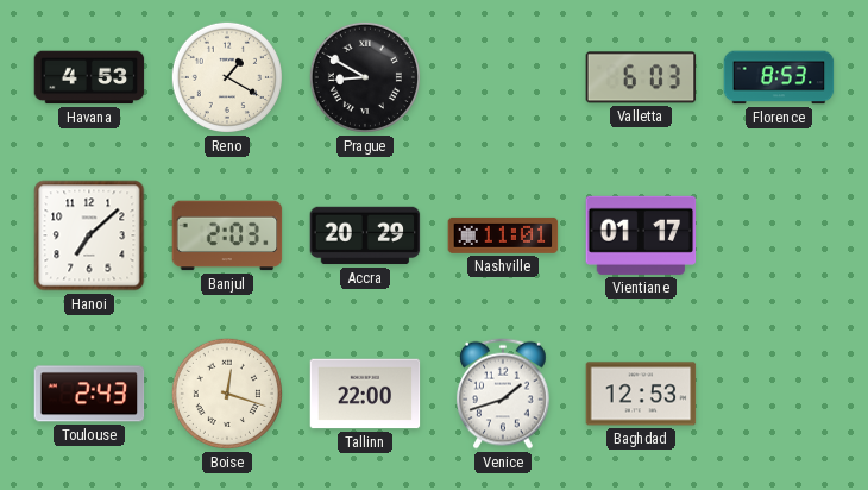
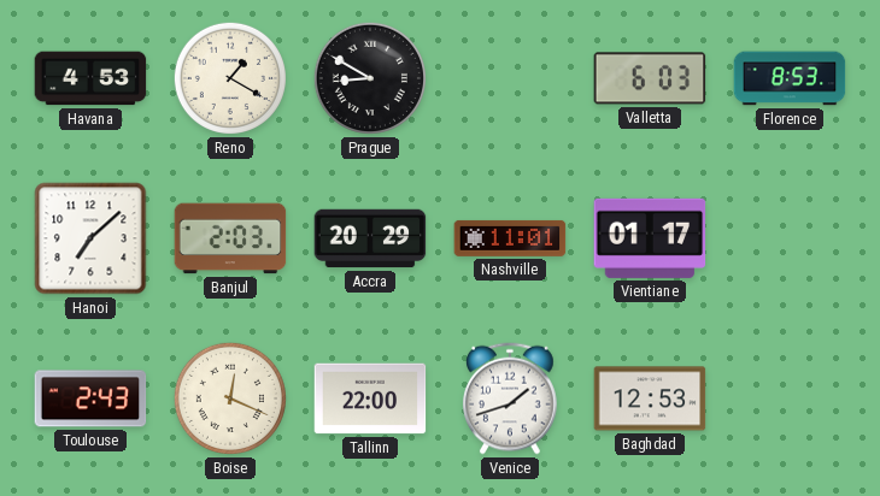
Boise: 12:18 -> 12:19
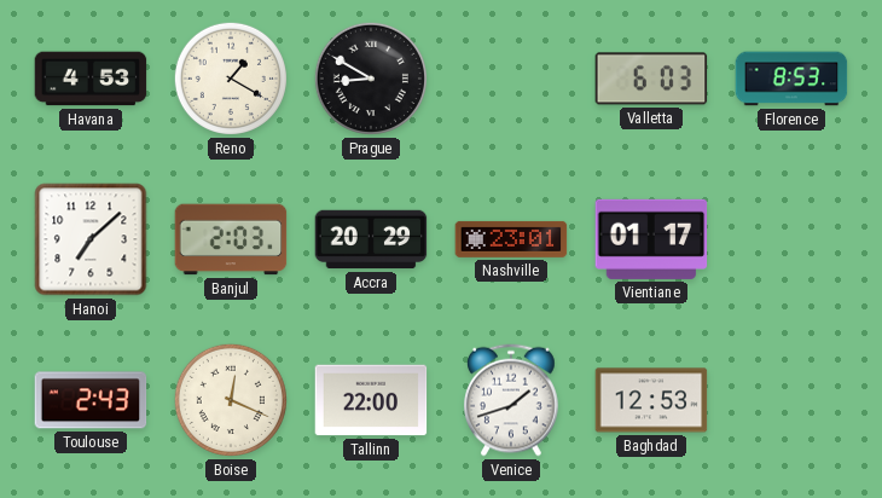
Nashville: 11:01 -> 23:01
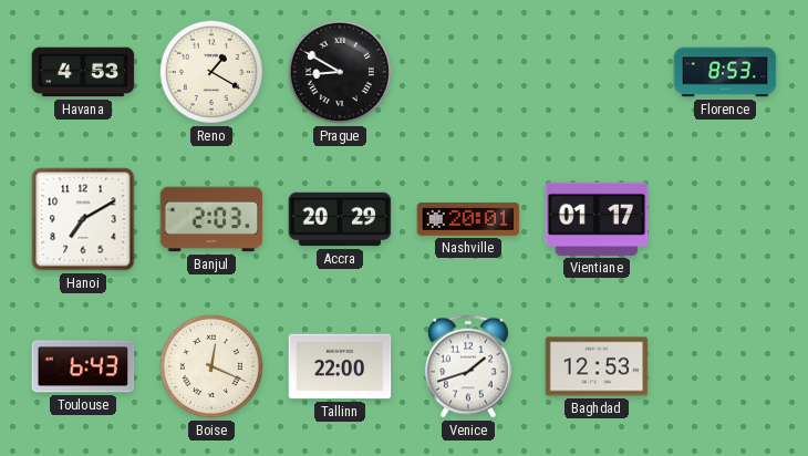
Valletta: 6:03 -> none
Hanoi: 7:08 -> 7:10
Nashville: 23:01 -> 20:01
Toulouse: 2:43 -> 6:43
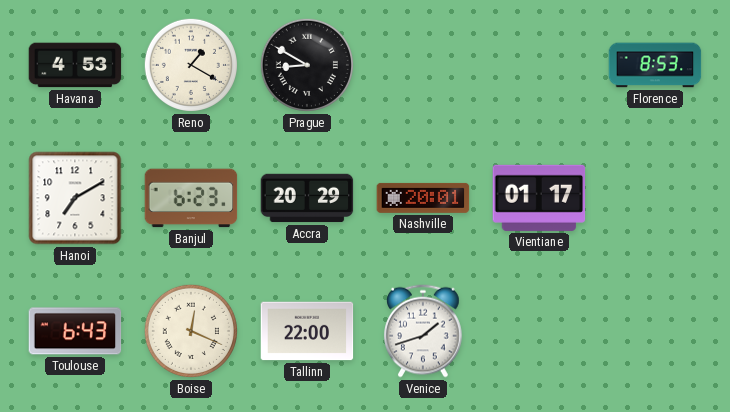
Banjul: 2:03 -> 6:23
Baghdad: 12:53 -> none
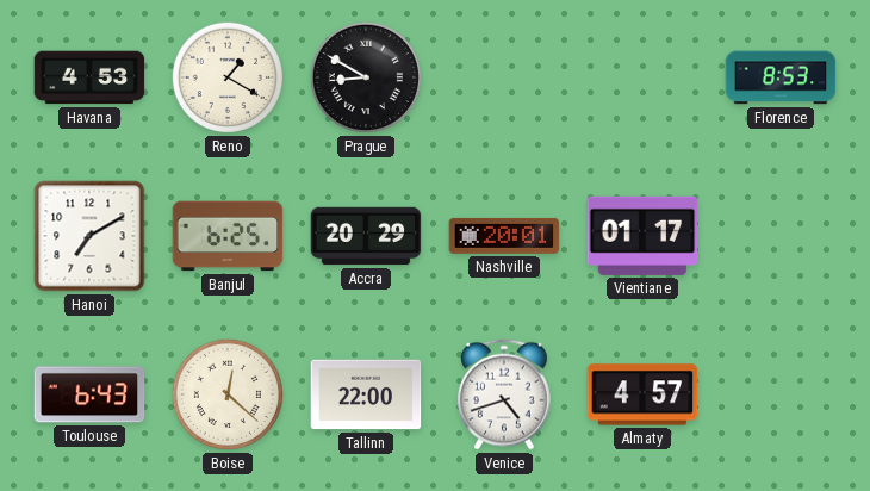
Banjul: 6:23 -> 6:25
Boise: 12:19 -> 12:22
Venice: 1:42 -> 4:42
Almaty: none -> 4:57
